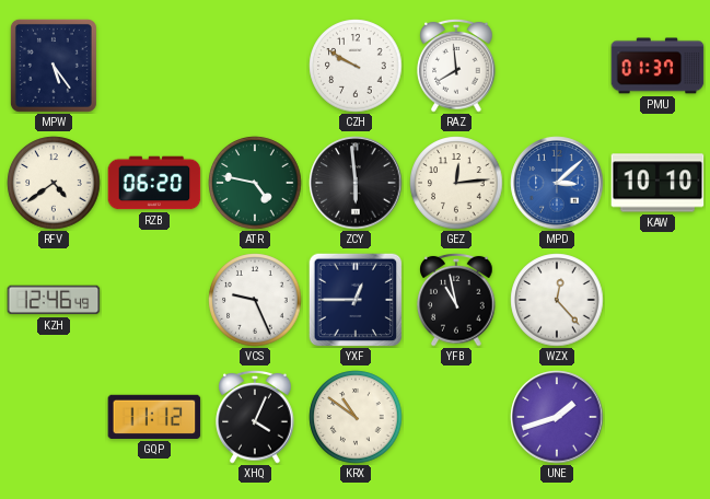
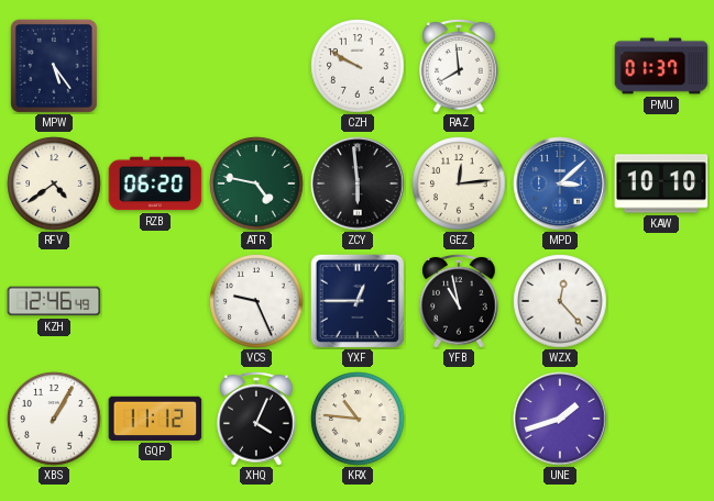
XBS: none -> 1:05
KRX: 10:51 -> 10:46
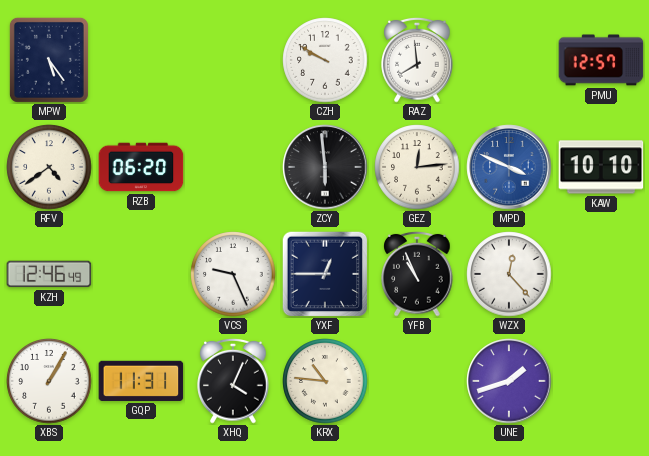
PMU: 01:37 -> 12:57
ATR: 4:47 -> none
MPD: 3:08 -> 3:49
YFB: 10:58 -> 10:56
GQP: 11:12 -> 11:31
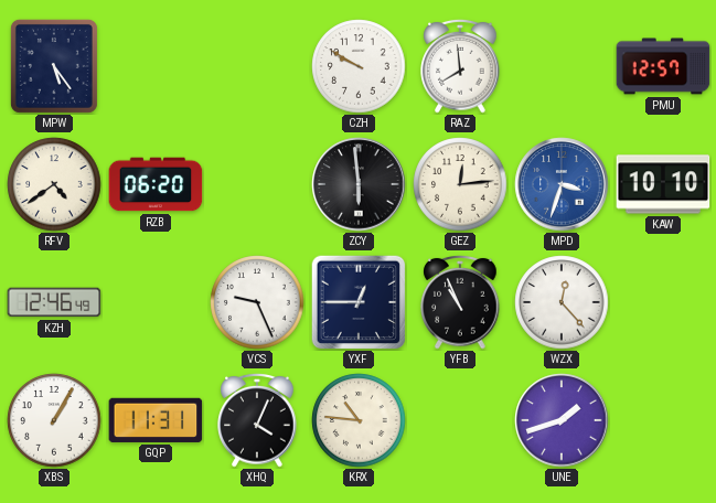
MPD: 3:49 -> 3:33
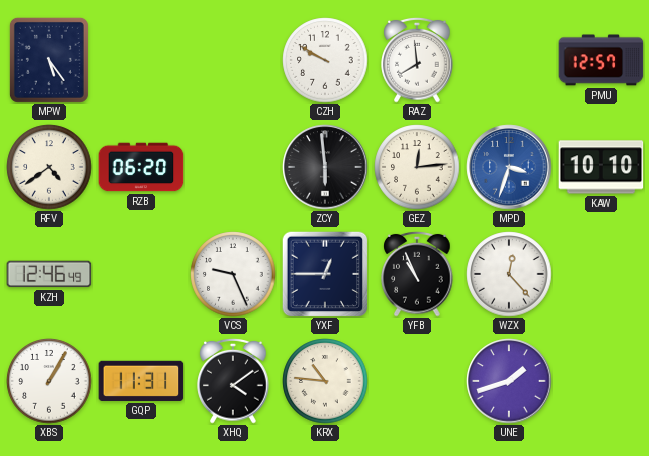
XHQ: 4:04 -> 4:09
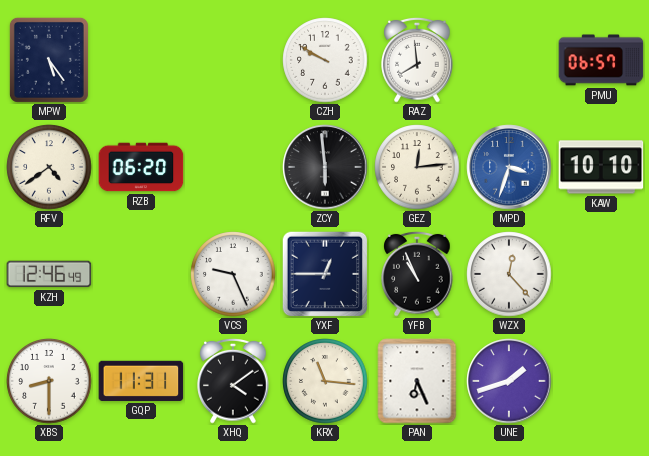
PMU: 12:57 -> 06:57
XBS: 1:05 -> 8:30
KRX: 10:46 -> 11:16
PAN: none -> 6:26
